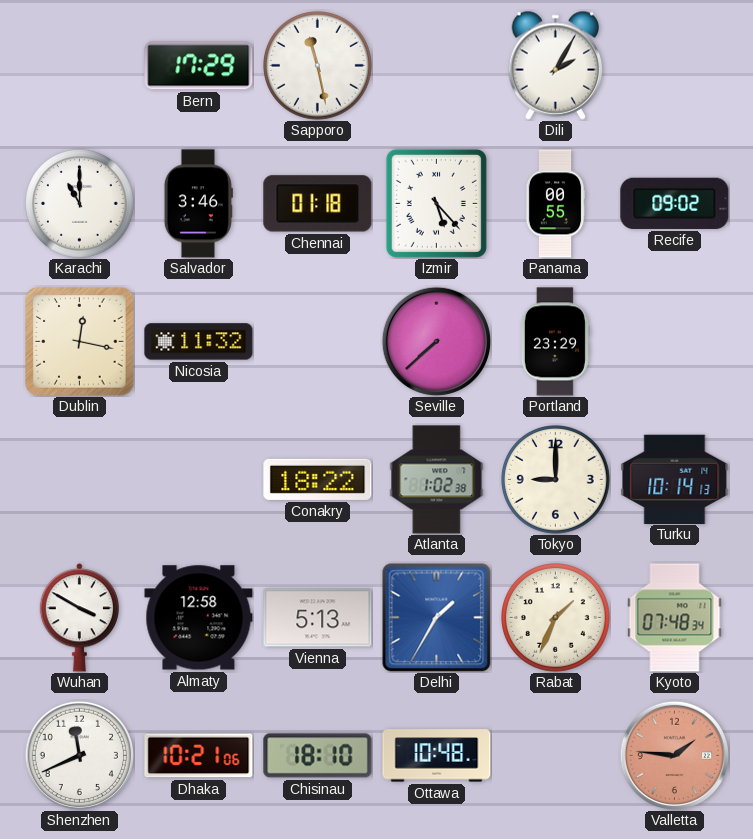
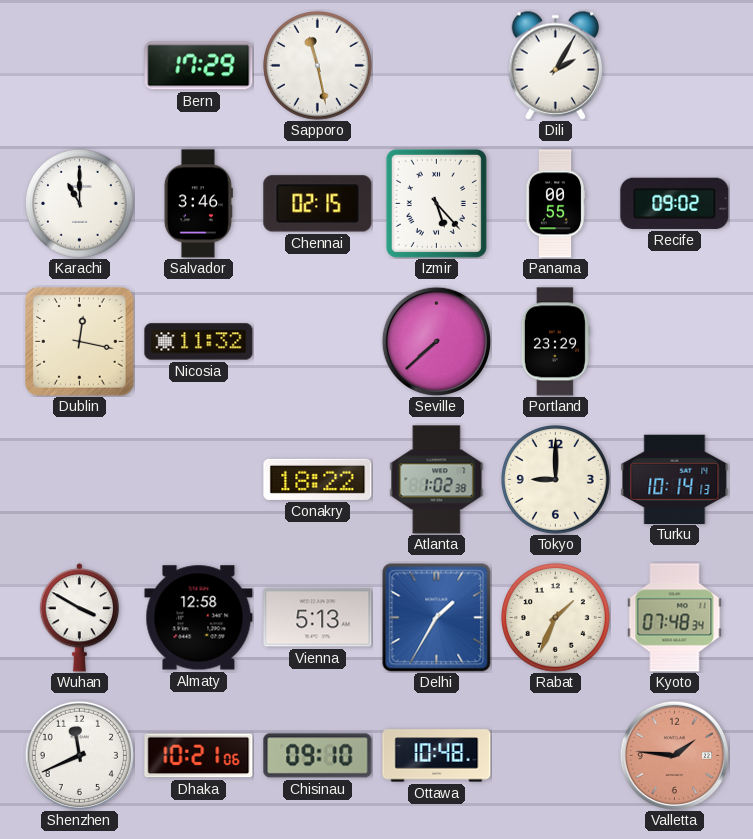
Chennai: 01:18 -> 02:15
Chisinau: 18:10 -> 09:10
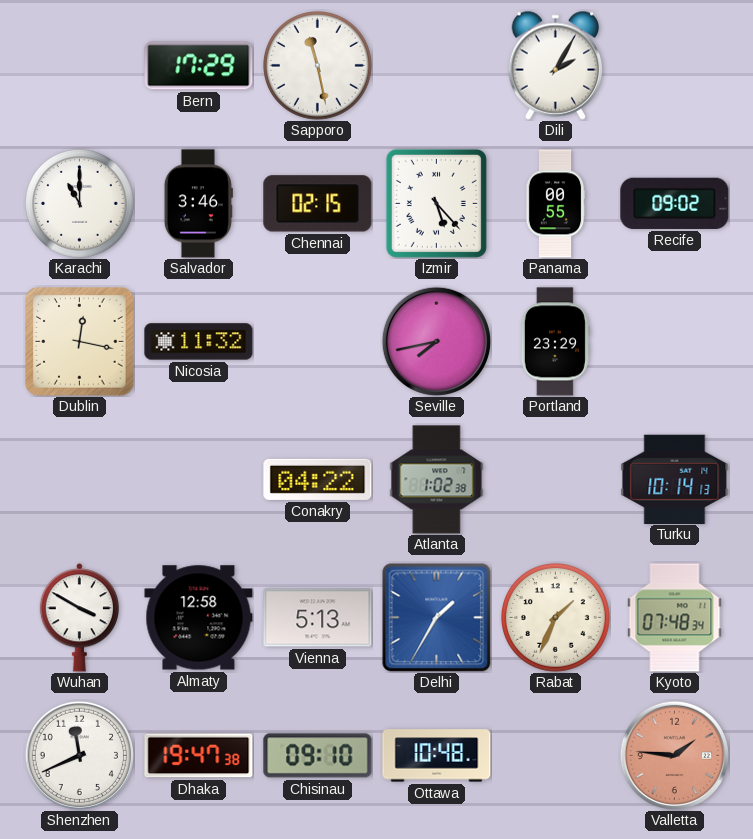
Seville: 7:38 -> 7:43
Conakry: 18:22 -> 04:22
Tokyo: 9:00 -> none
Dhaka: 10:21 -> 19:47
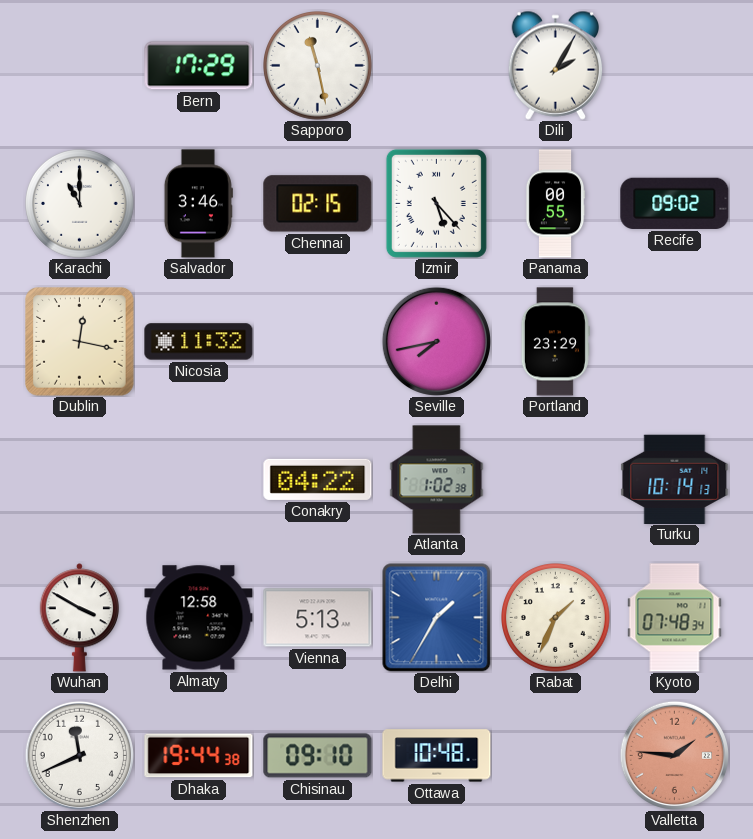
Dhaka: 19:47 -> 19:44
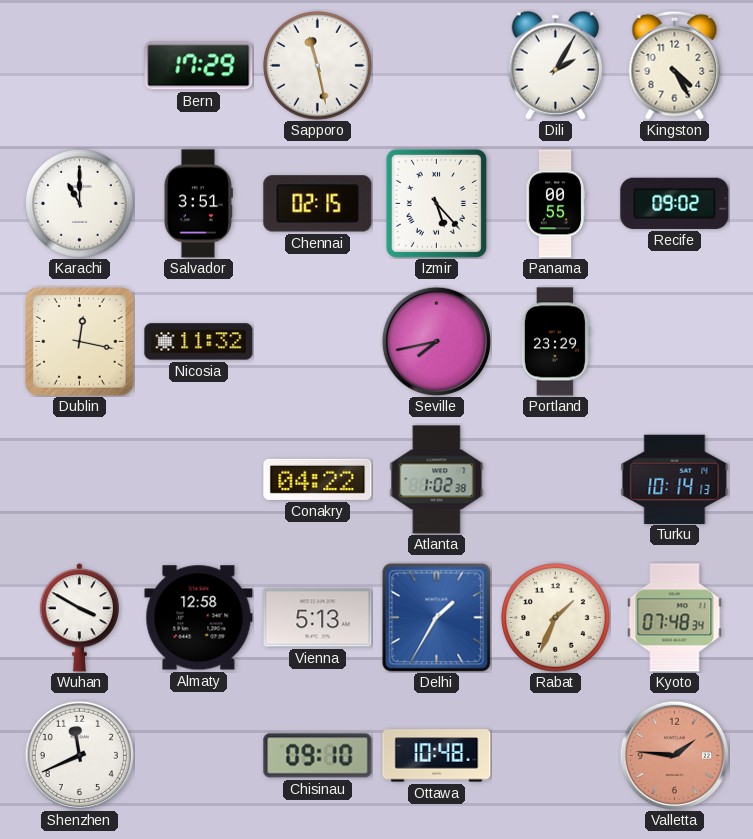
Kingston: none -> 4:25
Salvador: 3:46 -> 3:51
Dhaka: 19:44 -> none
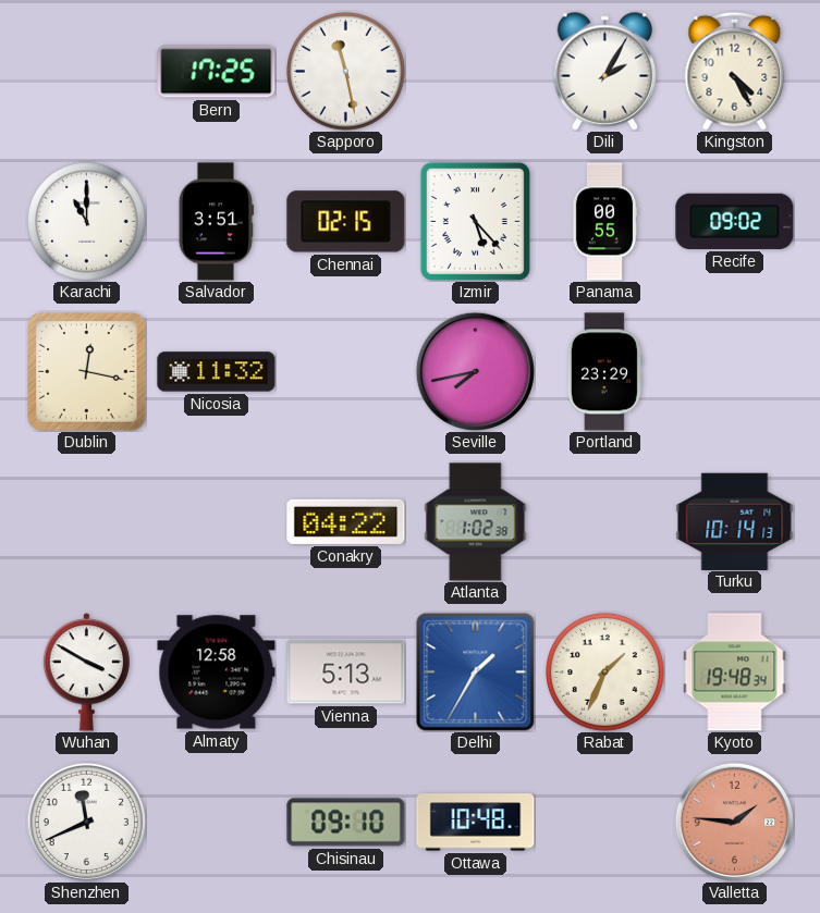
Bern: 17:29 -> 17:25
Kyoto: 07:48 -> 19:48
